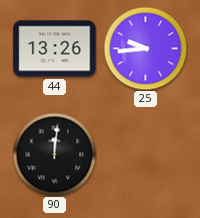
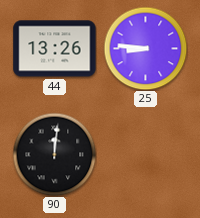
25: 9:44 -> 8:46
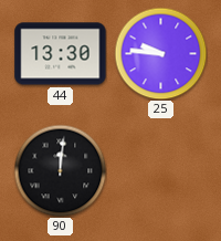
44: 13:26 -> 13:30
25: 8:46 -> 9:46
